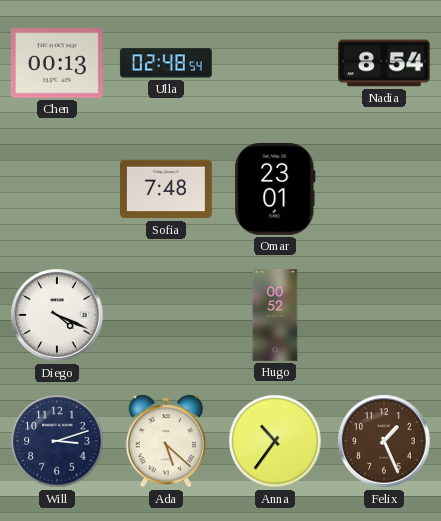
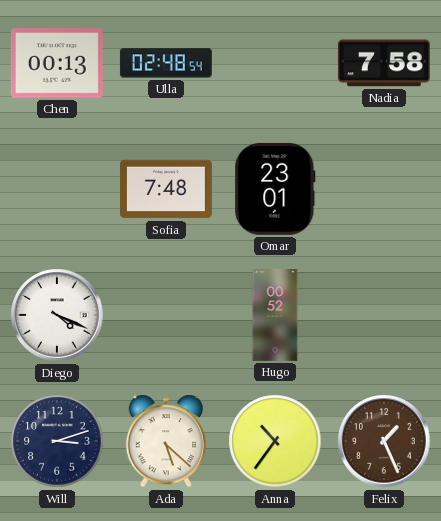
Nadia: 8:54 -> 7:58
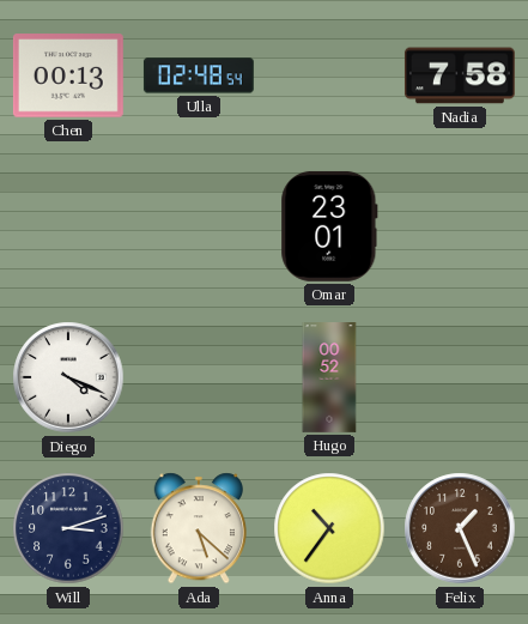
Sofia: 7:48 -> none
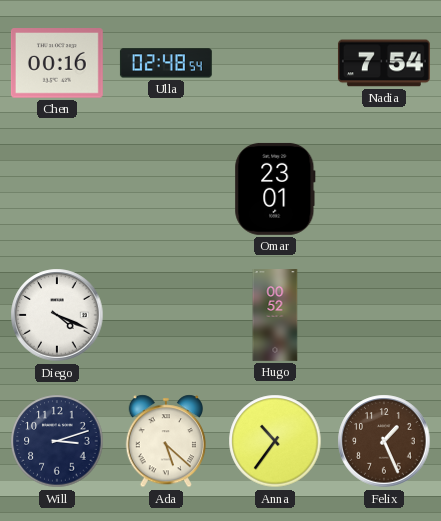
Chen: 00:13 -> 00:16
Nadia: 7:58 -> 7:54
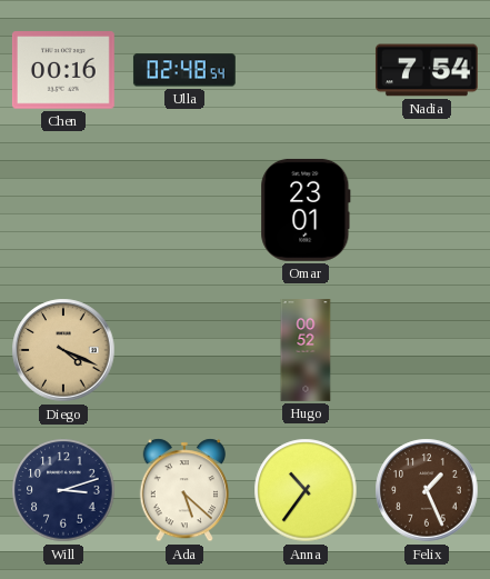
Diego dial: white -> champagne
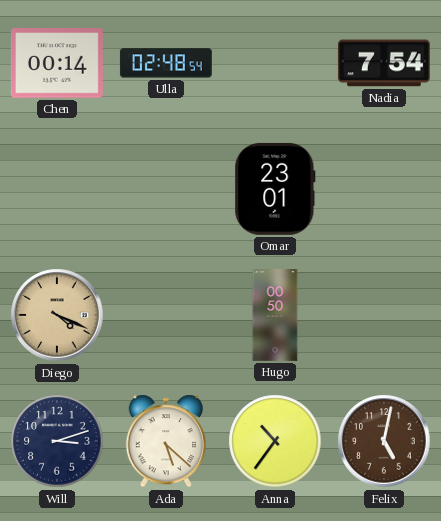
Chen: 00:16 -> 00:14
Hugo: 00:52 -> 00:50
Felix: 1:26 -> 5:02
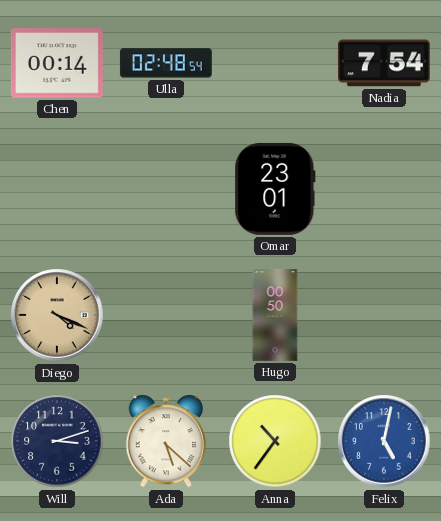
Felix dial: brown -> blue
